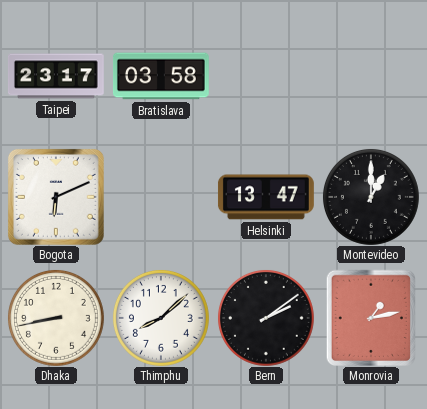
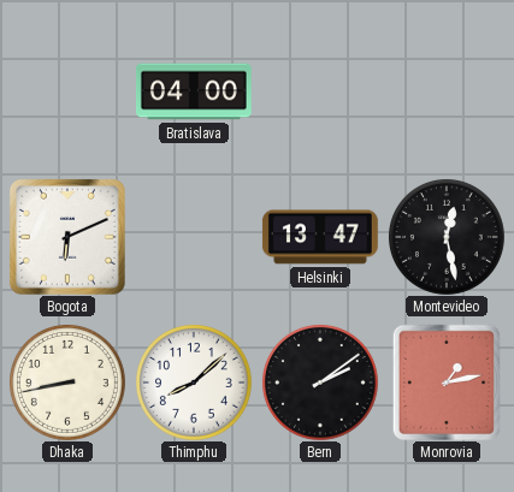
Taipei: 23:17 -> none
Bratislava: 03:58 -> 04:00
Montevideo: 1:00 -> 12:28
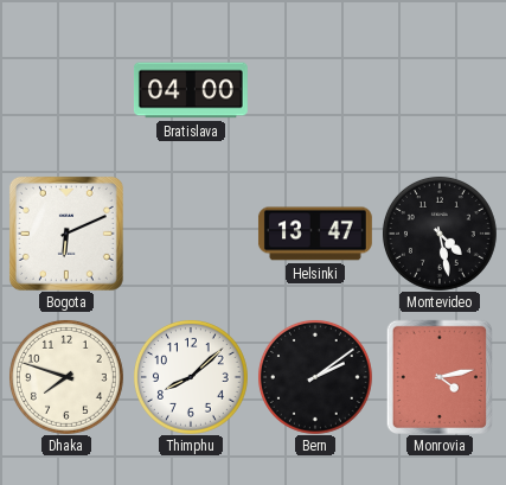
Montevideo: 12:28 -> 4:28
Dhaka: 8:43 -> 7:48
Monrovia: 1:13 -> 4:13
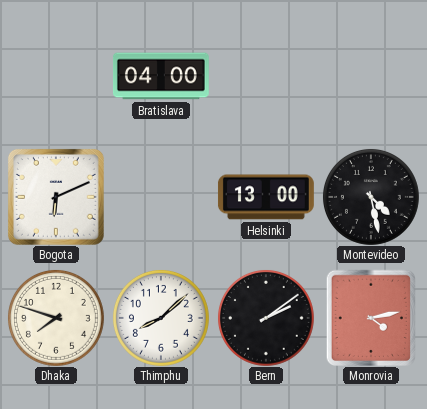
Helsinki: 13:47 -> 13:00
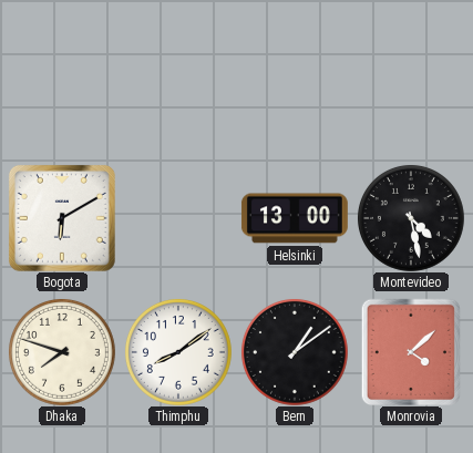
Bratislava: 04:00 -> none
Bogota: 6:11 -> 6:10
Thimphu: 8:08 -> 8:09
Bern: 2:09 -> 1:09
Monrovia: 4:13 -> 4:08
